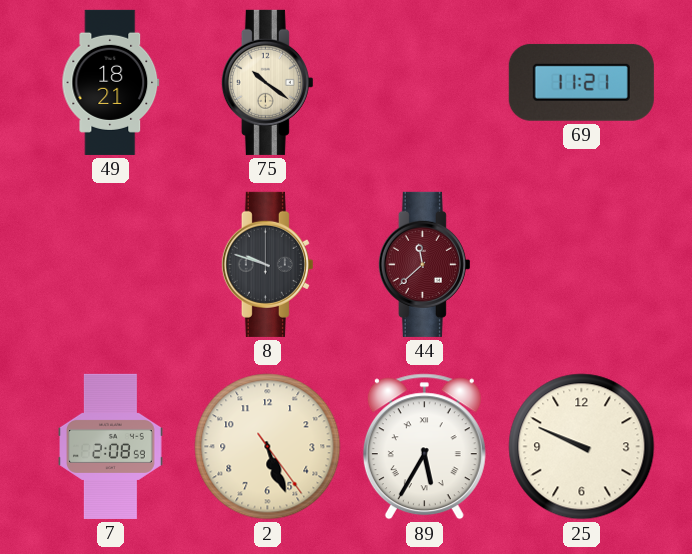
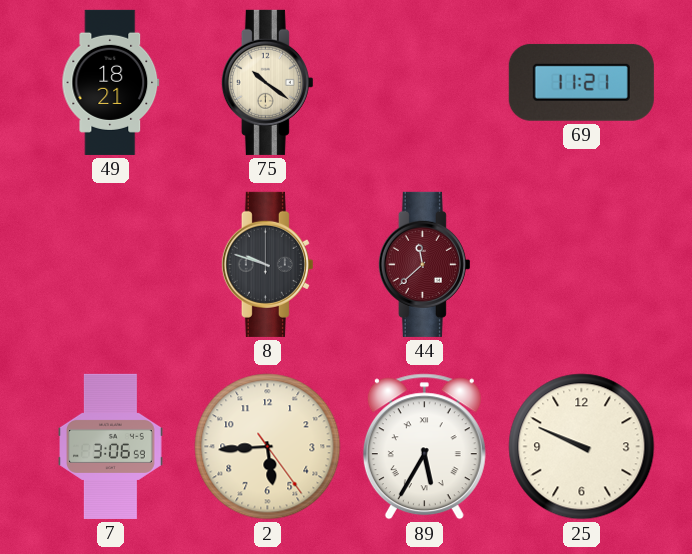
7: 2:08 -> 3:06
2: 5:26 -> 5:44
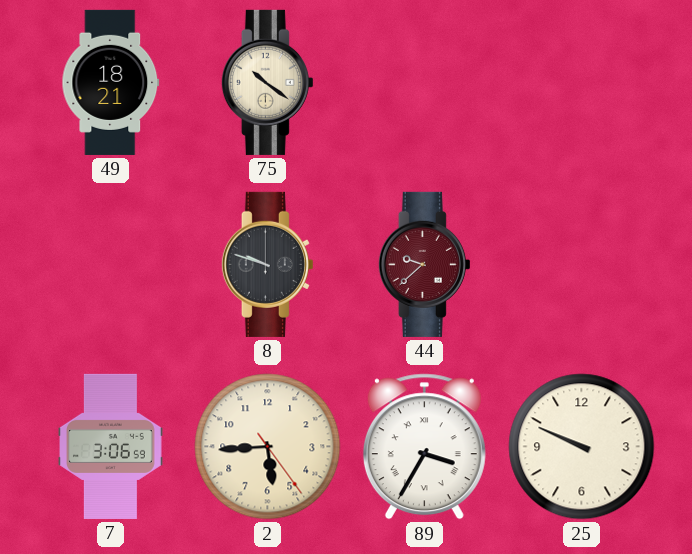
69: 11:21 -> none
44: 11:38 -> 9:38
89: 5:35 -> 3:35
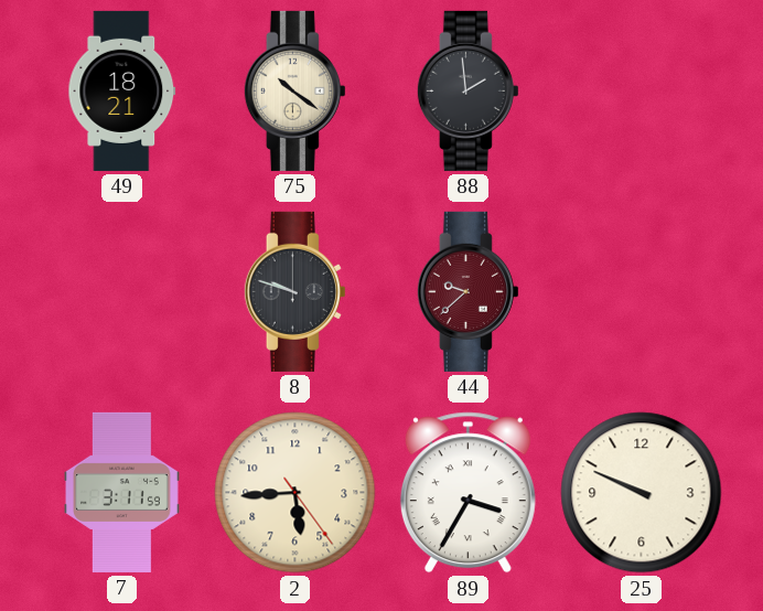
88: none -> 1:59
7: 3:06 -> 3:11
